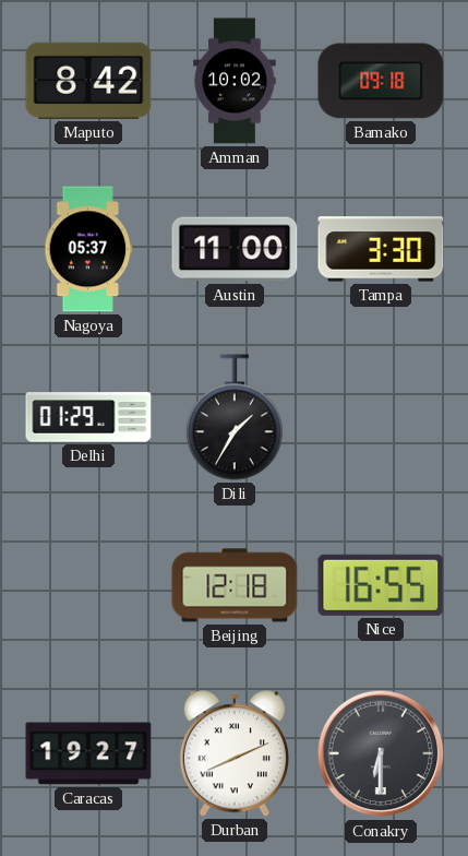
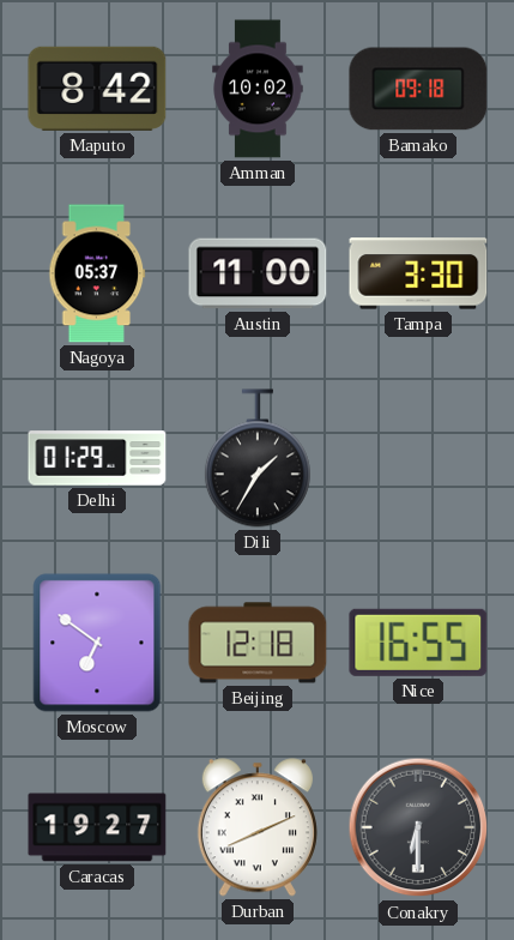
Moscow: none -> 6:51
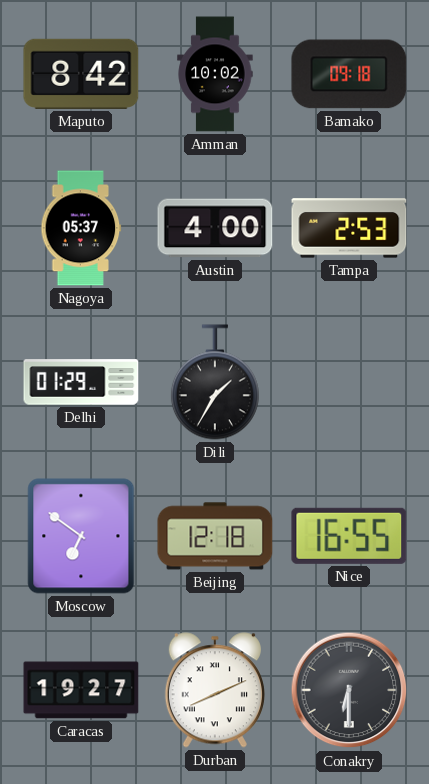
Austin: 11:00 -> 4:00
Tampa: 3:30 -> 2:53
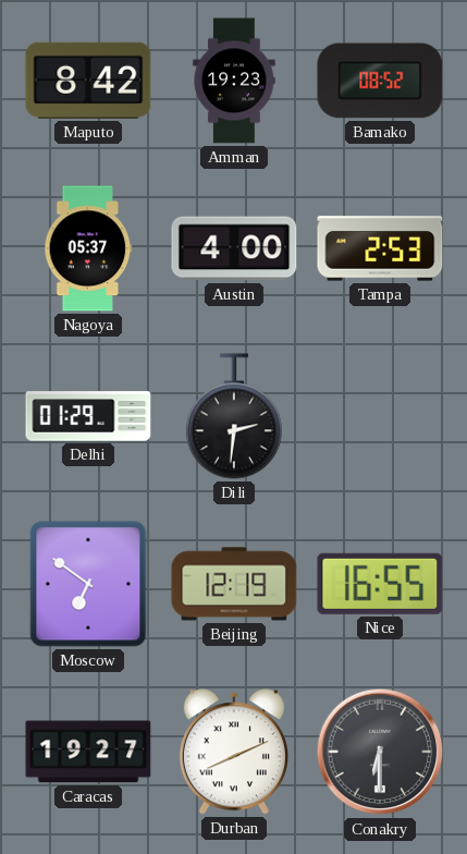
Amman: 10:02 -> 19:23
Bamako: 09:18 -> 08:52
Dili: 1:35 -> 2:31
Beijing: 12:18 -> 12:19
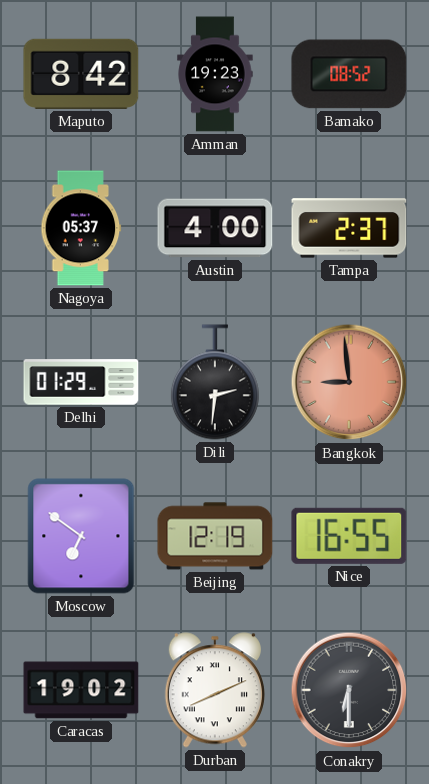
Tampa: 2:53 -> 2:37
Bangkok: none -> 8:59
Caracas: 19:27 -> 19:02
